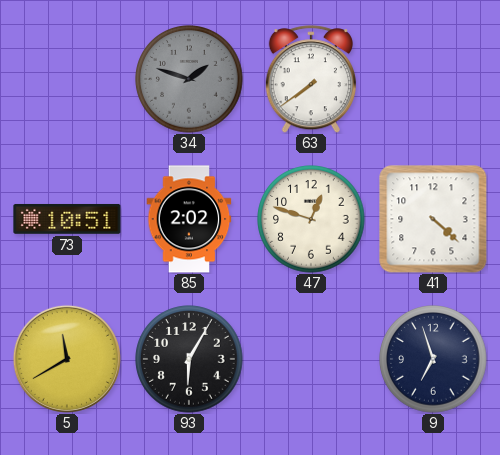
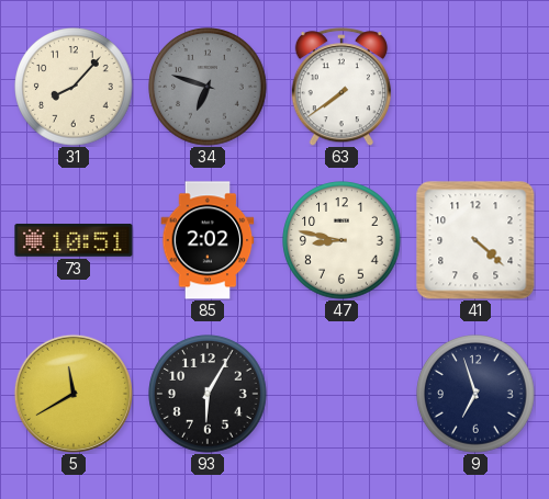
31: none -> 8:07
34: 1:48 -> 6:48
47: 12:48 -> 8:47
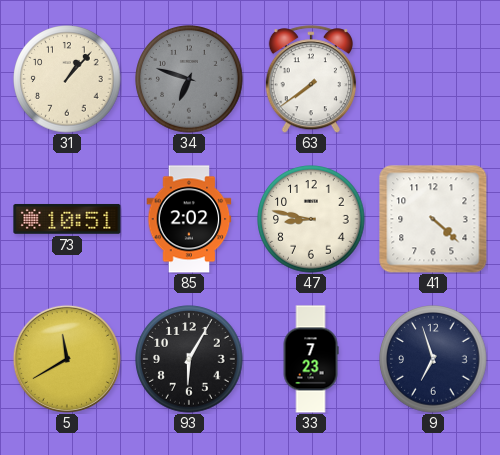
31: 8:07 -> 1:07
33: none -> 7:23
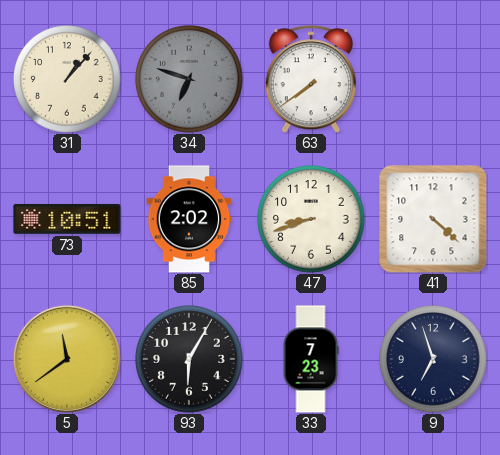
47: 8:47 -> 8:42
5: 11:40 -> 11:39
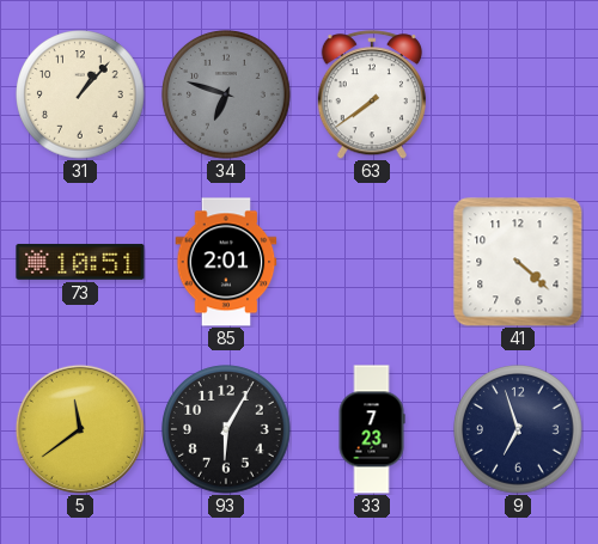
85: 2:02 -> 2:01
47: 8:42 -> none
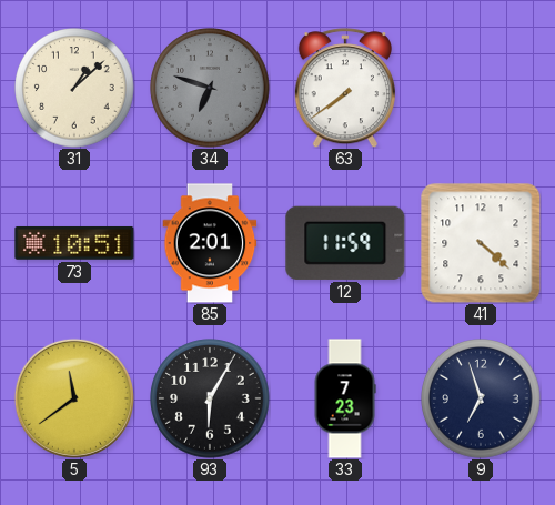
31: 1:07 -> 1:08
12: none -> 11:59
